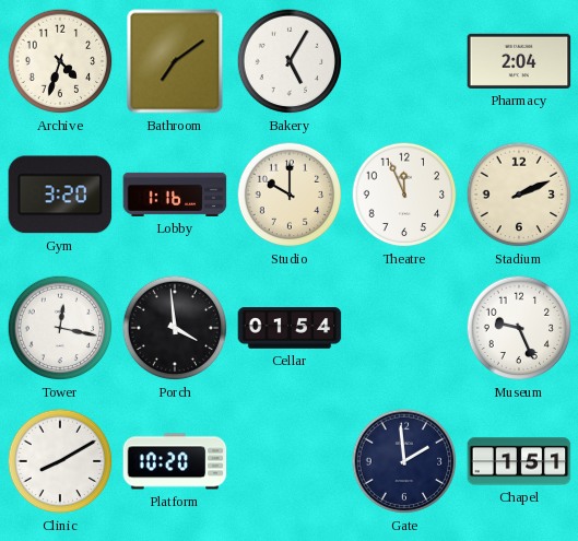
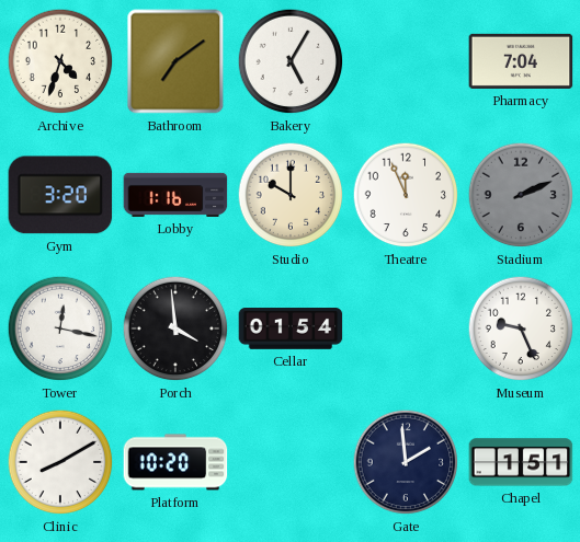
Pharmacy: 2:04 -> 7:04
Stadium dial: cream -> grey
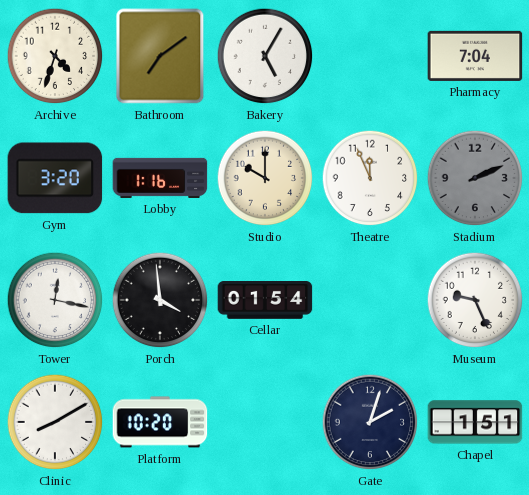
Gate: 1:59 -> 2:03
